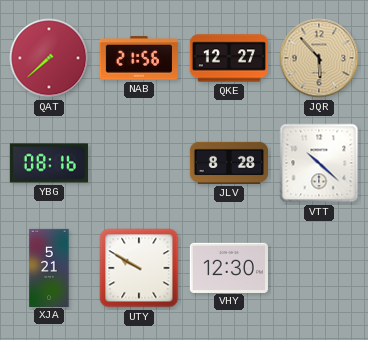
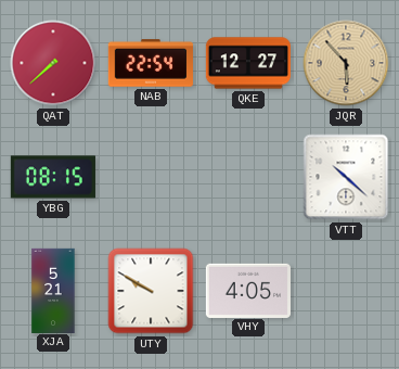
NAB: 21:56 -> 22:54
YBG: 08:16 -> 08:15
JLV: 8:28 -> none
VHY: 12:30 -> 4:05
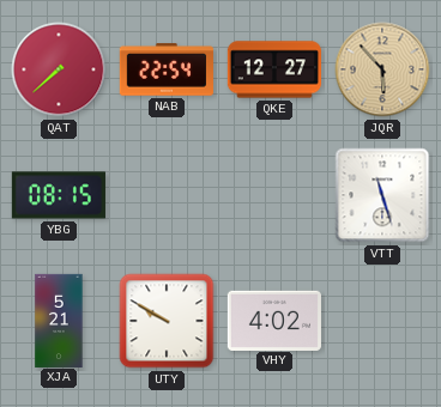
VTT: 10:22 -> 11:27
VHY: 4:05 -> 4:02
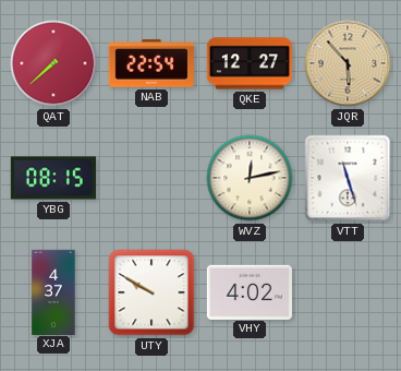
WVZ: none -> 12:13
XJA: 5:21 -> 4:37
